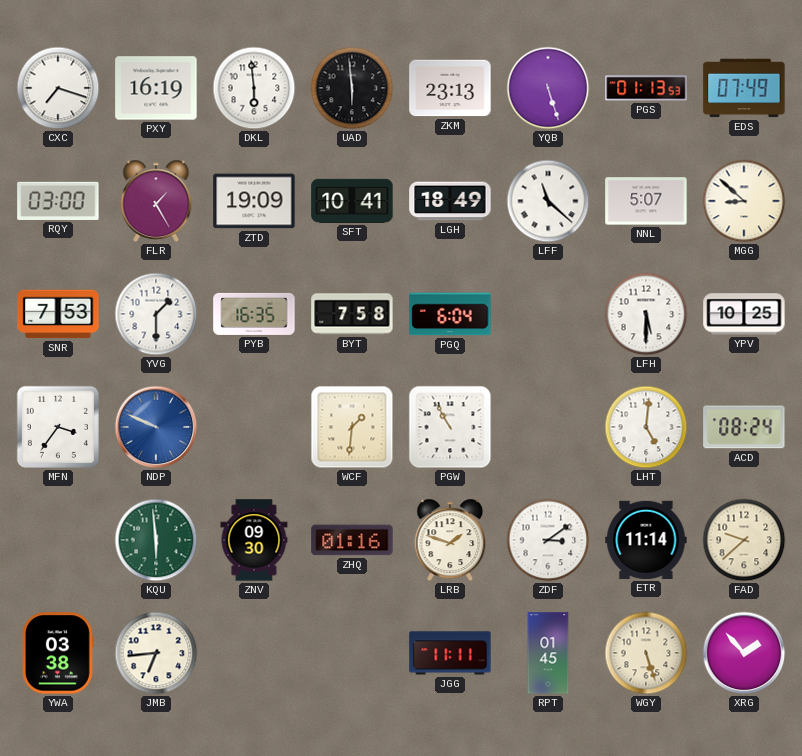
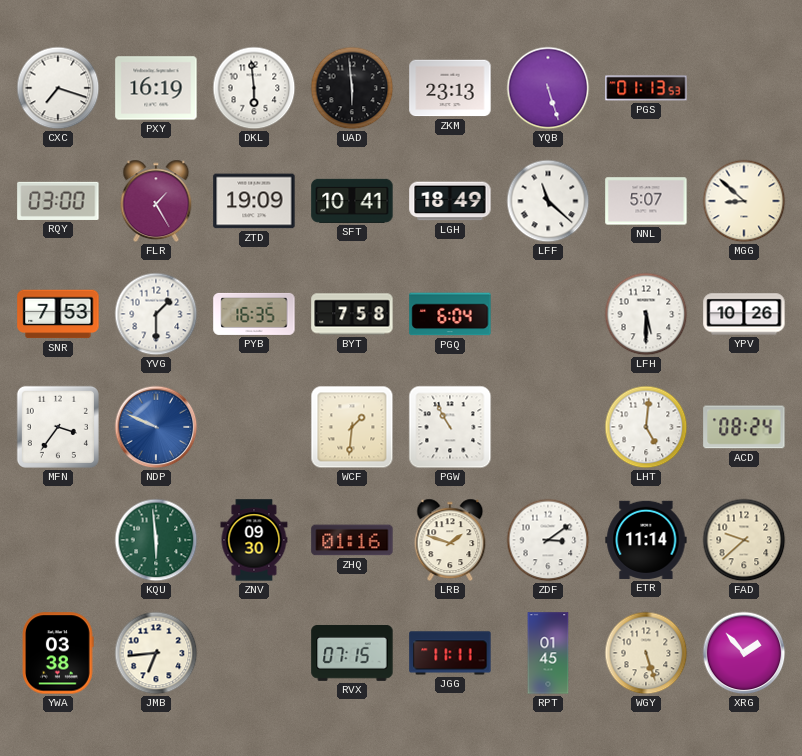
EDS: 07:49 -> none
YPV: 10:25 -> 10:26
RVX: none -> 07:15
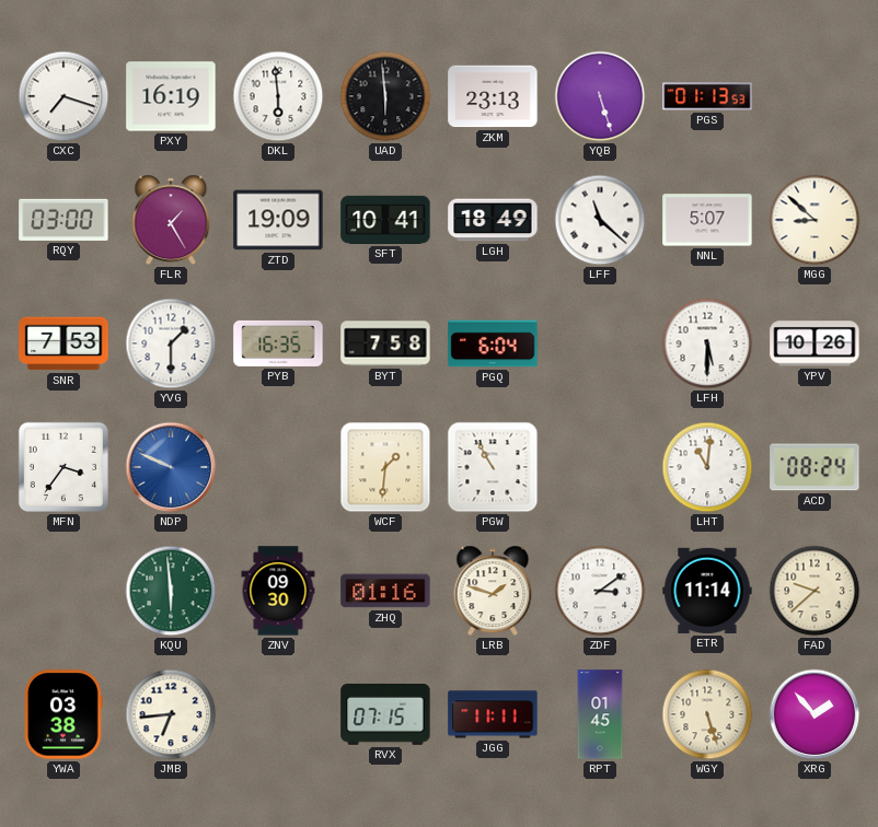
LHT: 5:01 -> 11:01
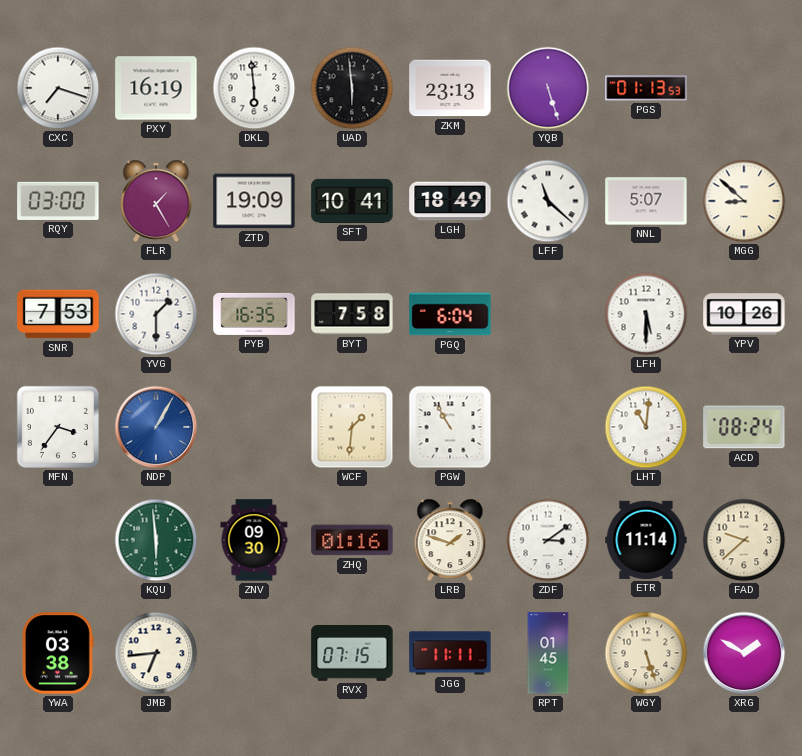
NDP: 9:49 -> 1:05
XRG: 1:53 -> 1:50
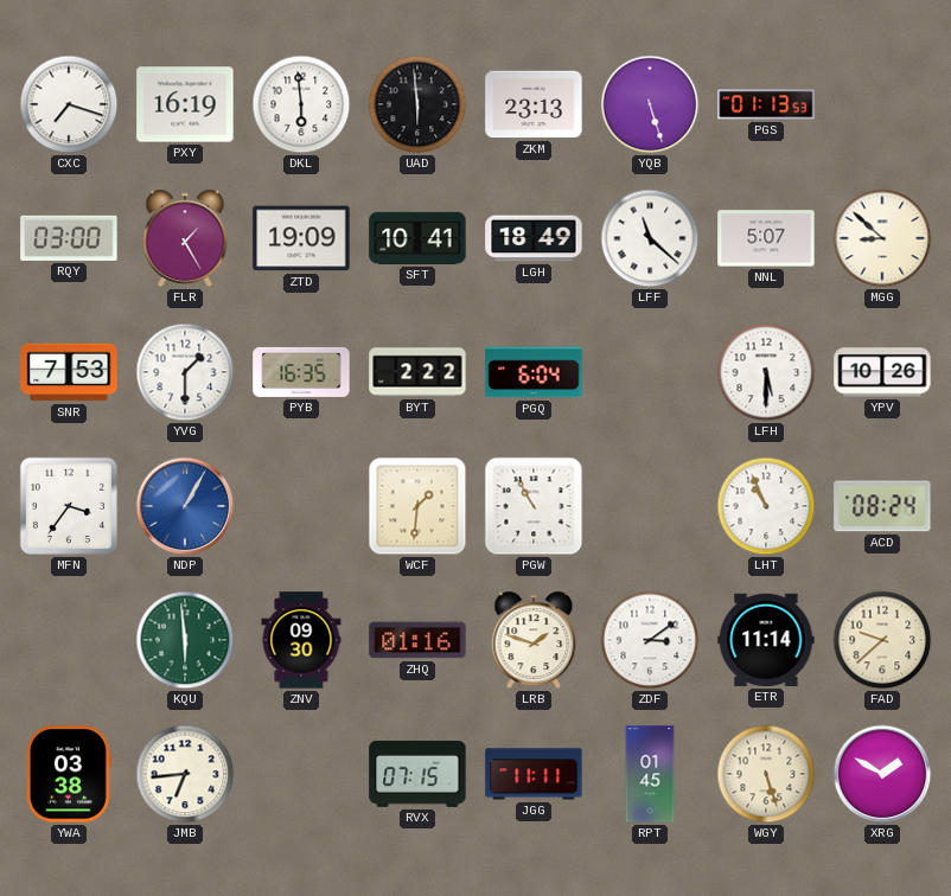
BYT: 7:58 -> 2:22
LHT: 11:01 -> 10:56
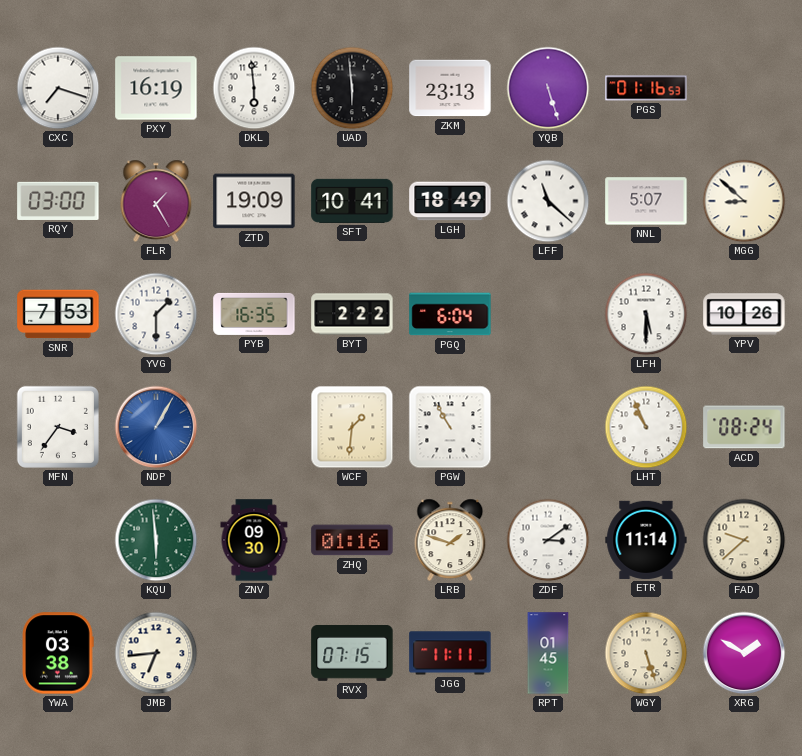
PGS: 01:13 -> 01:16
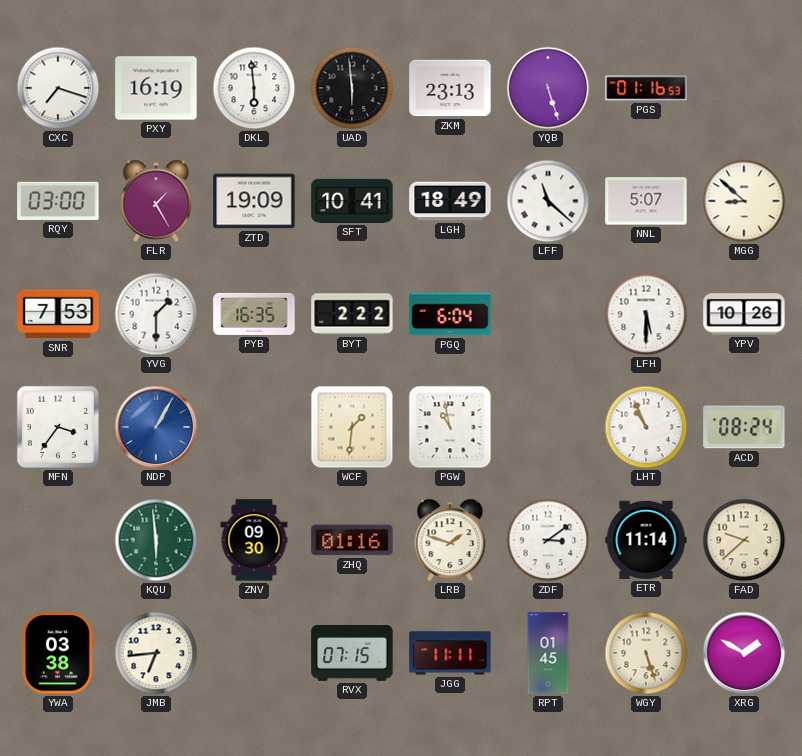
PGW: 10:55 -> 10:58
